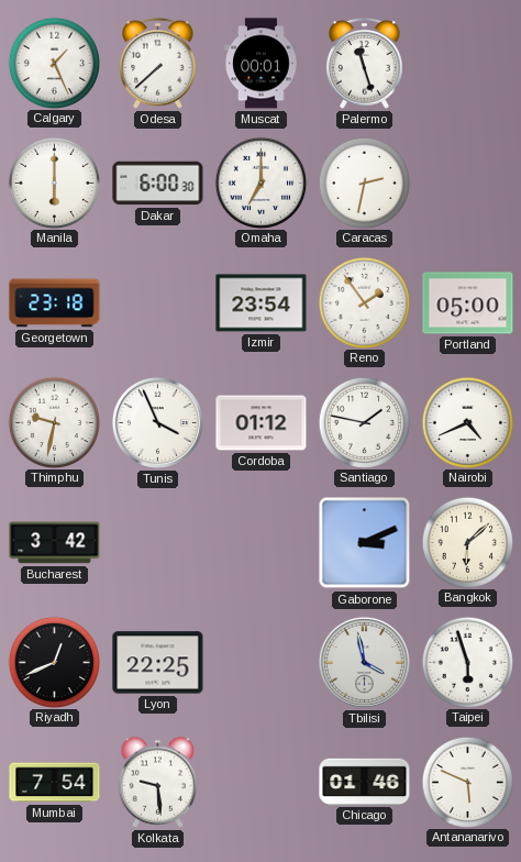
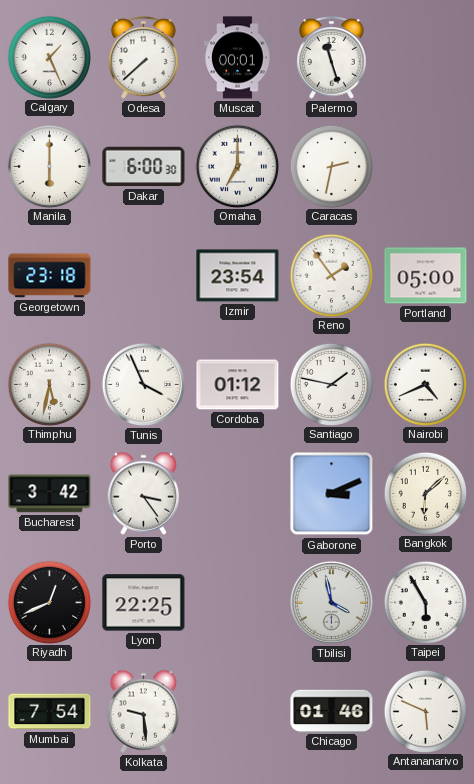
Thimphu: 9:32 -> 5:32
Porto: none -> 3:24
Taipei: 5:57 -> 5:55
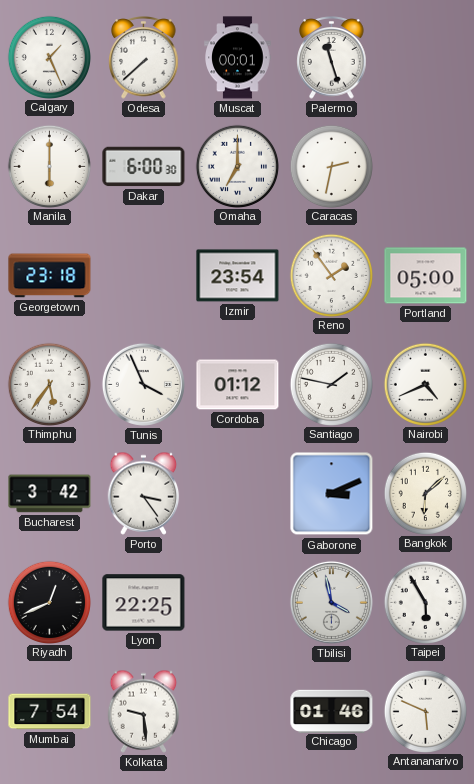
Thimphu: 5:32 -> 5:36
